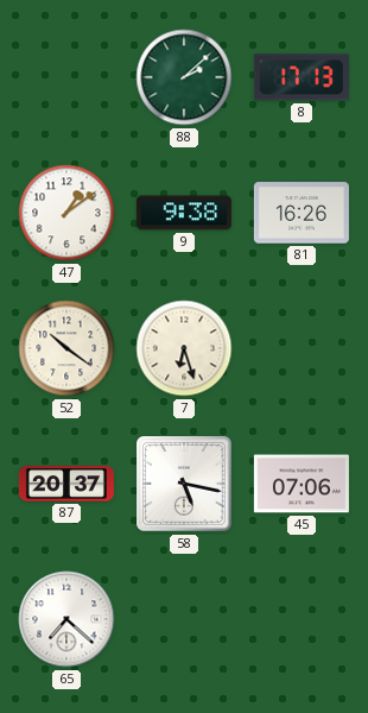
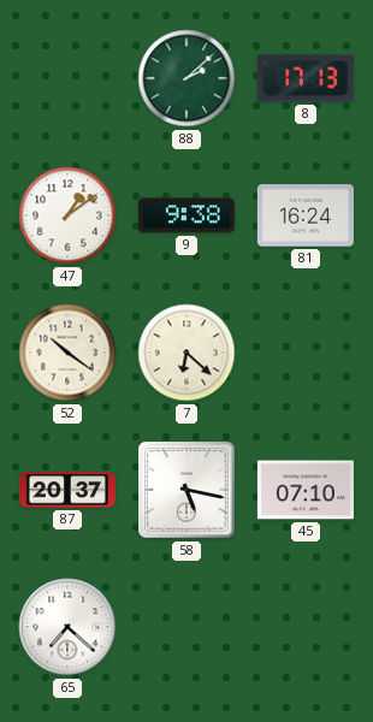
81: 16:26 -> 16:24
7: 6:27 -> 6:22
45: 07:06 -> 07:10
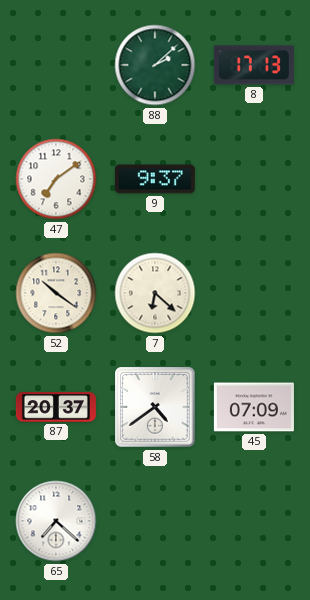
47: 1:09 -> 7:09
9: 9:38 -> 9:37
81: 16:24 -> none
58: 5:17 -> 4:39
45: 07:10 -> 07:09
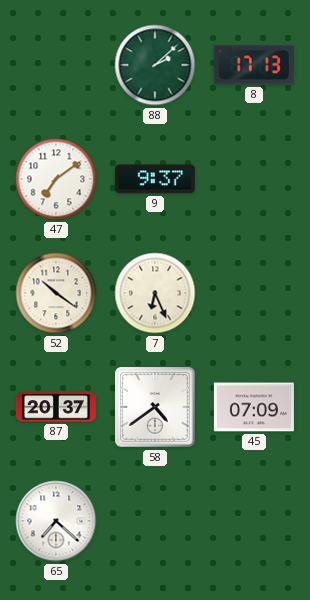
7: 6:22 -> 6:26
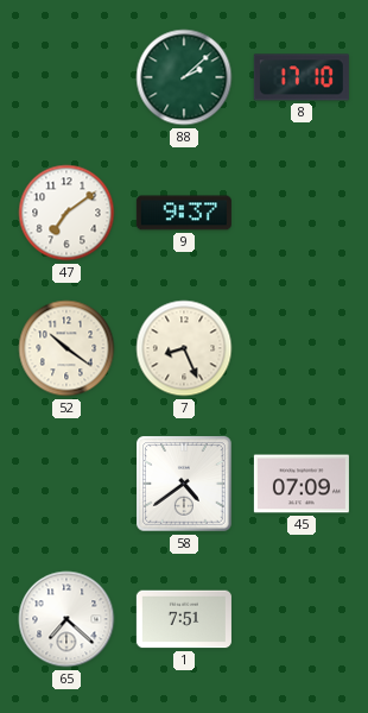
8: 17:13 -> 17:10
7: 6:26 -> 8:26
87: 20:37 -> none
1: none -> 7:51
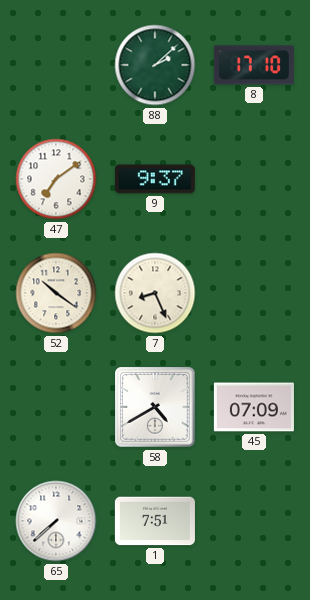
58: 4:39 -> 4:40
65: 7:22 -> 7:38
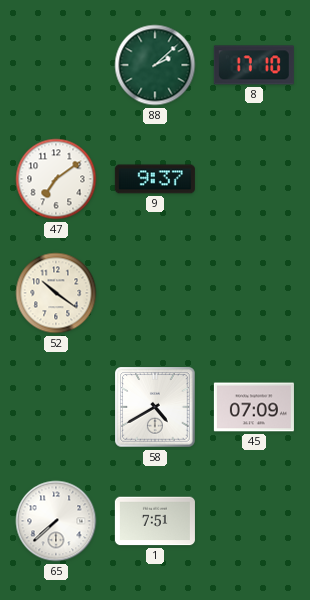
7: 8:26 -> none
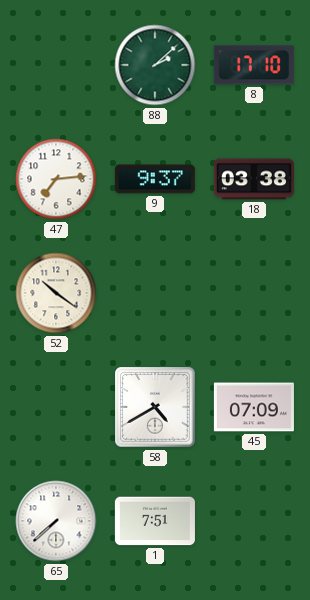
47: 7:09 -> 7:14
18: none -> 03:38
